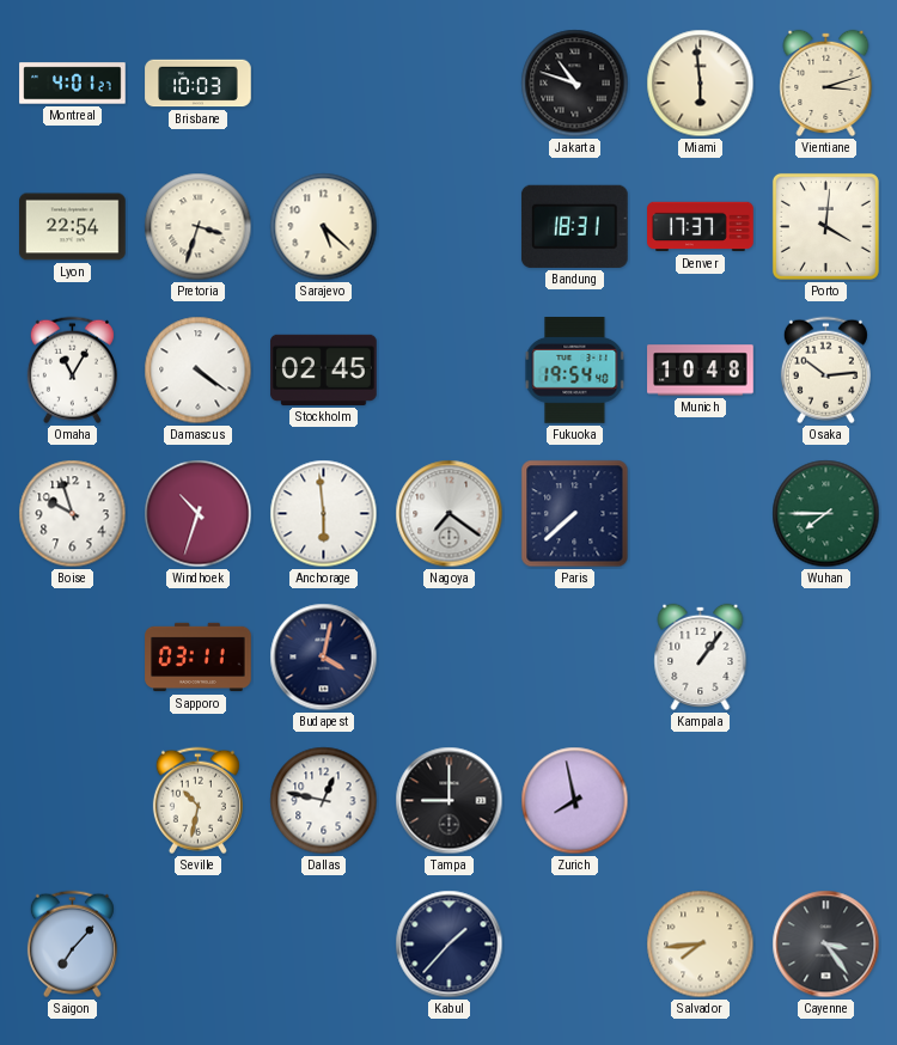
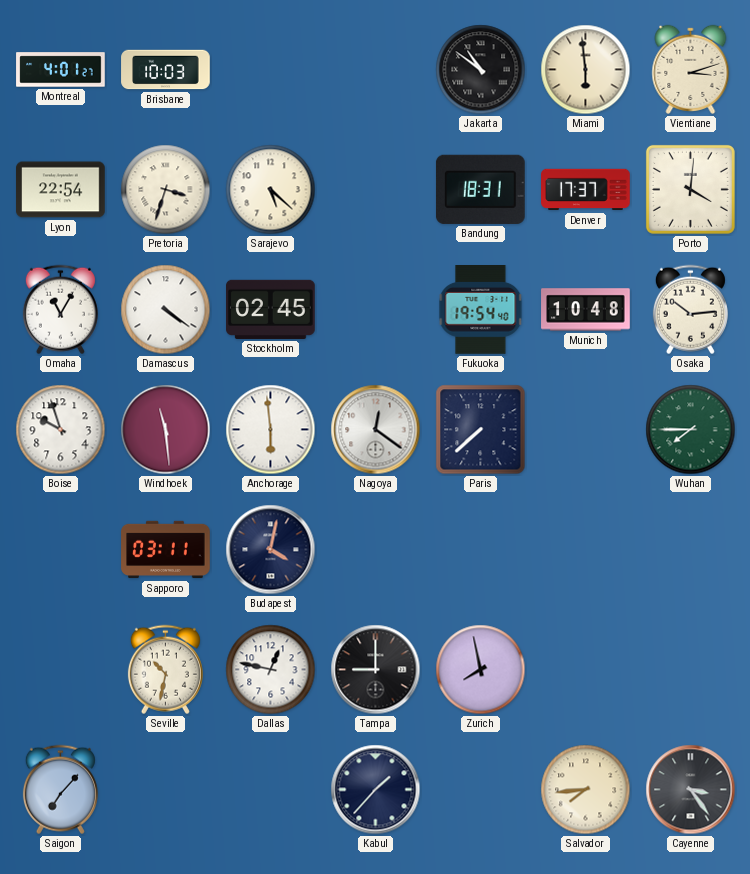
Jakarta: 10:48 -> 10:51
Windhoek: 10:33 -> 11:29
Nagoya: 7:21 -> 12:21
Kampala: 1:06 -> none
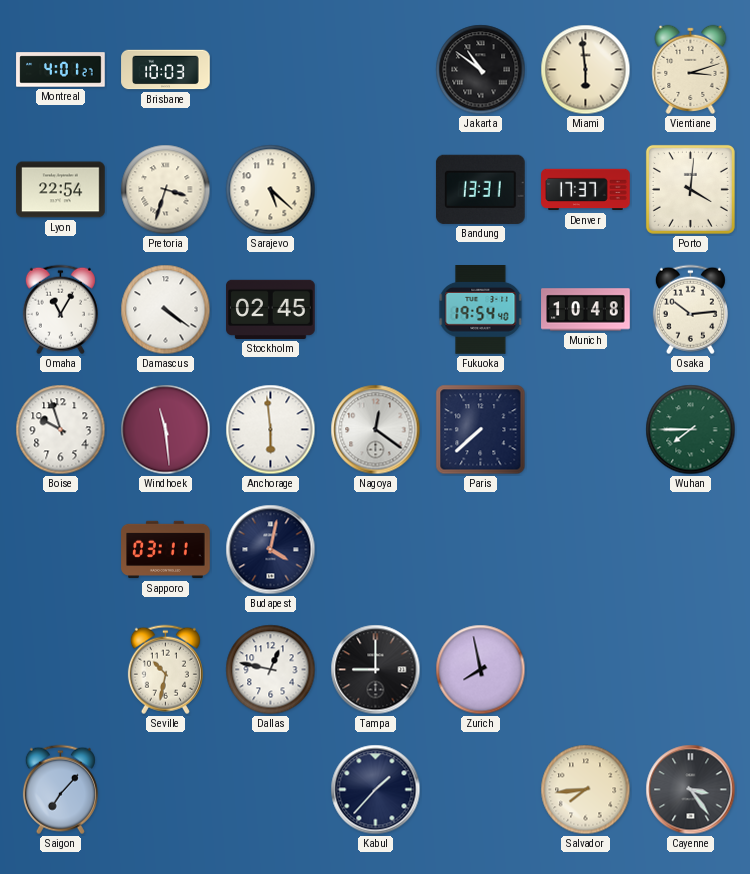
Bandung: 18:31 -> 13:31
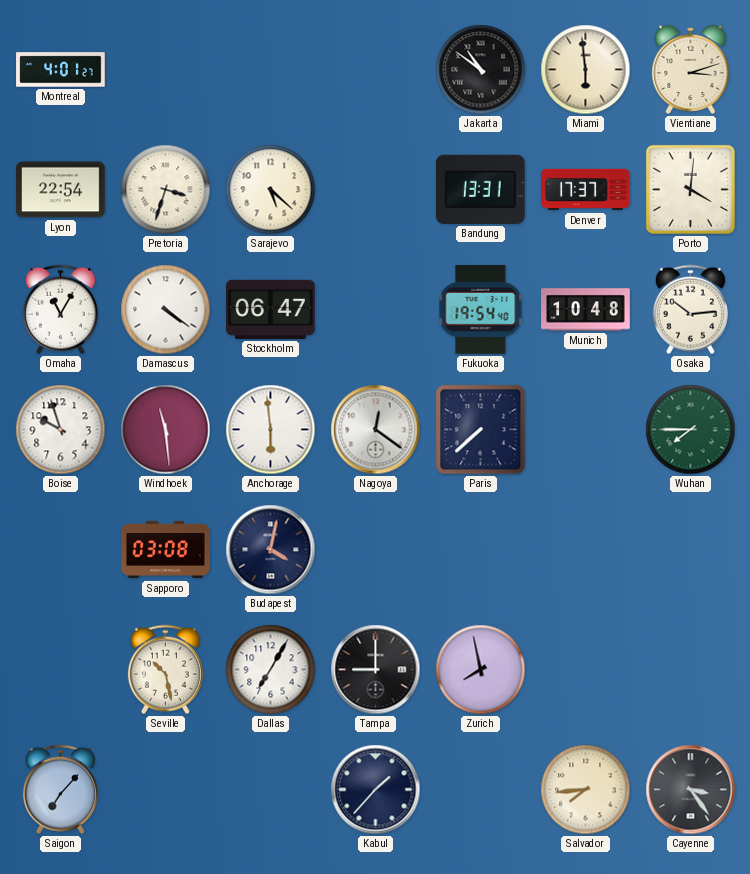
Brisbane: 10:03 -> none
Stockholm: 02:45 -> 06:47
Sapporo: 03:11 -> 03:08
Seville: 10:32 -> 10:28
Dallas: 12:47 -> 7:05
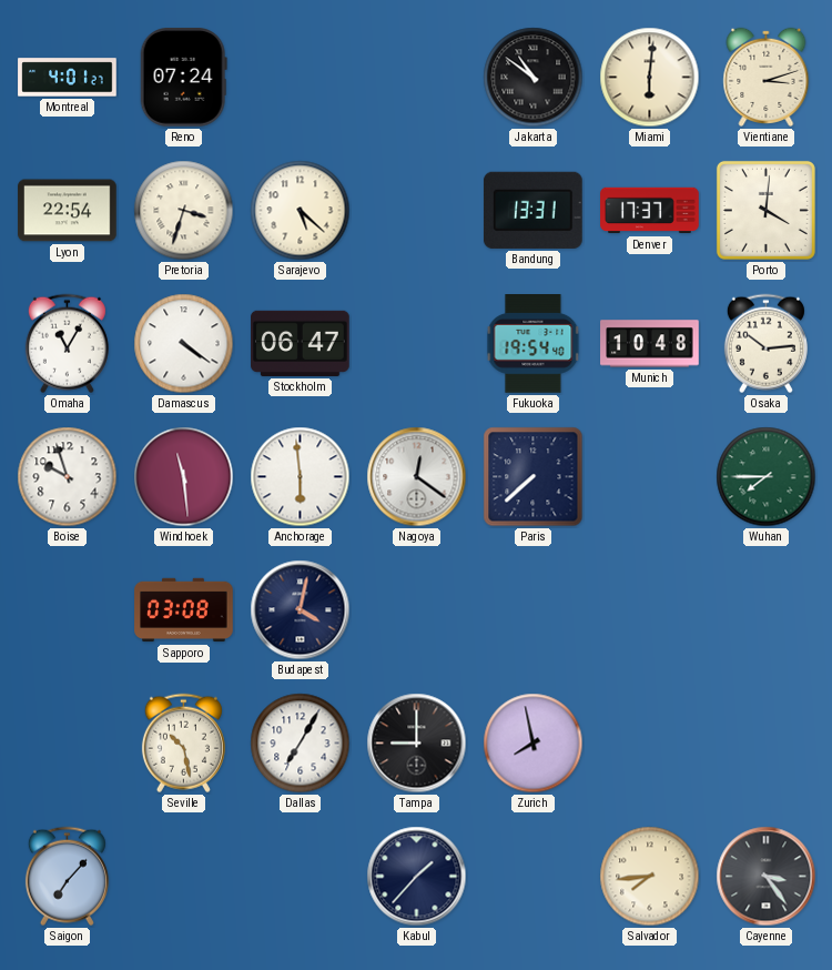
Reno: none -> 07:24
Miami: 5:59 -> 6:01
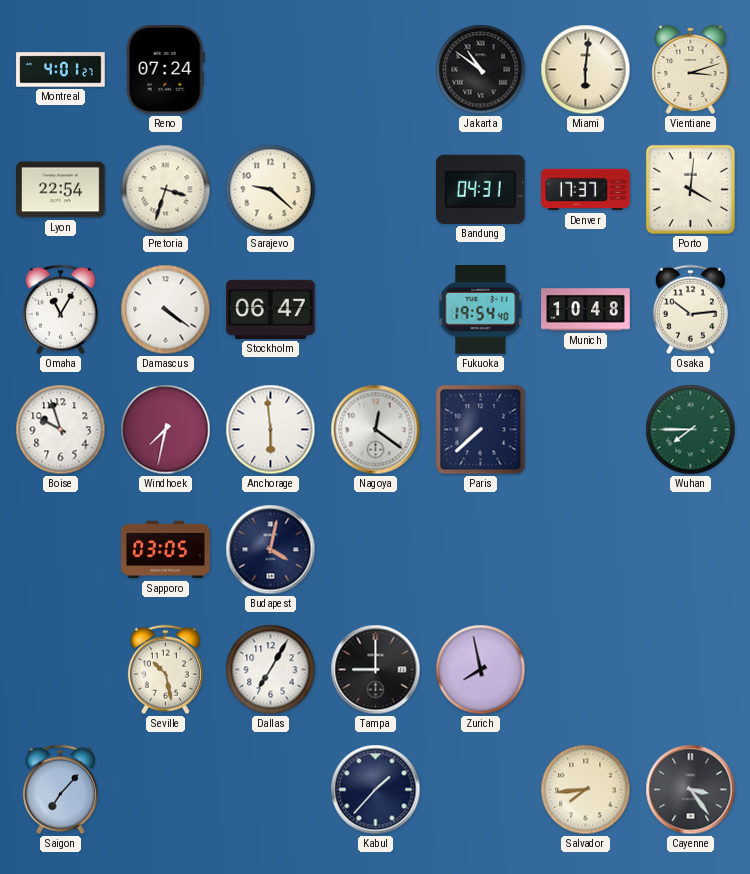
Sarajevo: 5:22 -> 9:22
Bandung: 13:31 -> 04:31
Windhoek: 11:29 -> 7:32
Sapporo: 03:08 -> 03:05
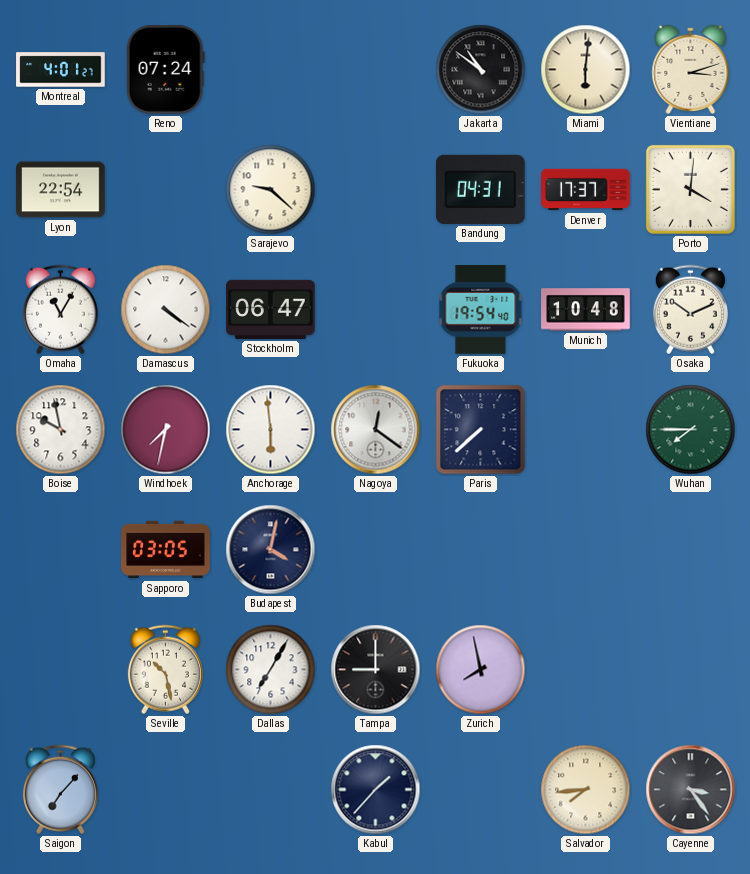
Pretoria: 3:33 -> none
Osaka: 10:14 -> 10:11
Boise: 9:57 -> 9:58
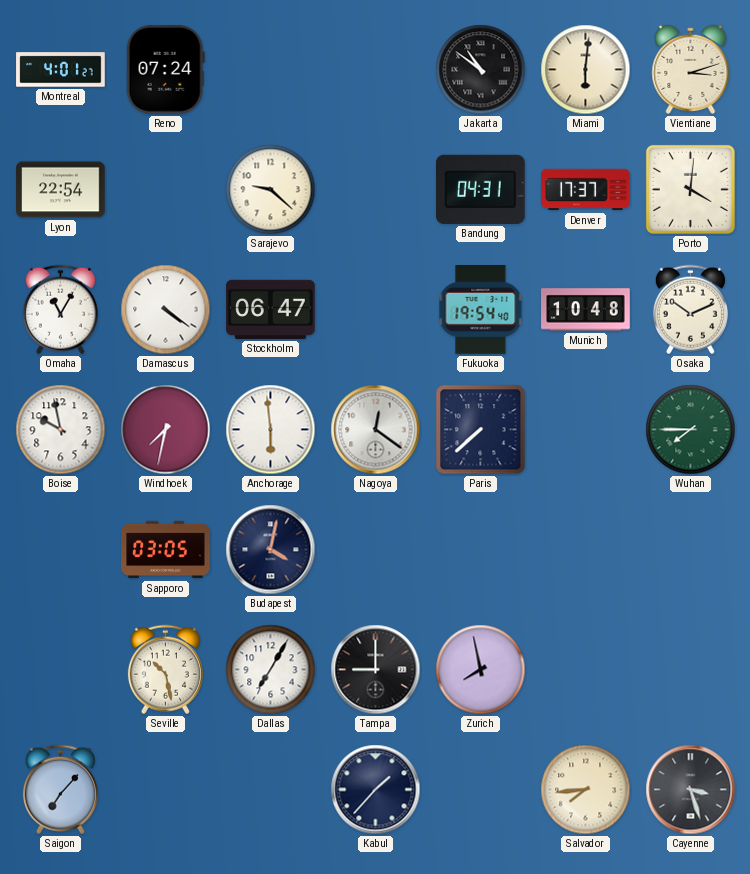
Cayenne: 3:24 -> 3:27
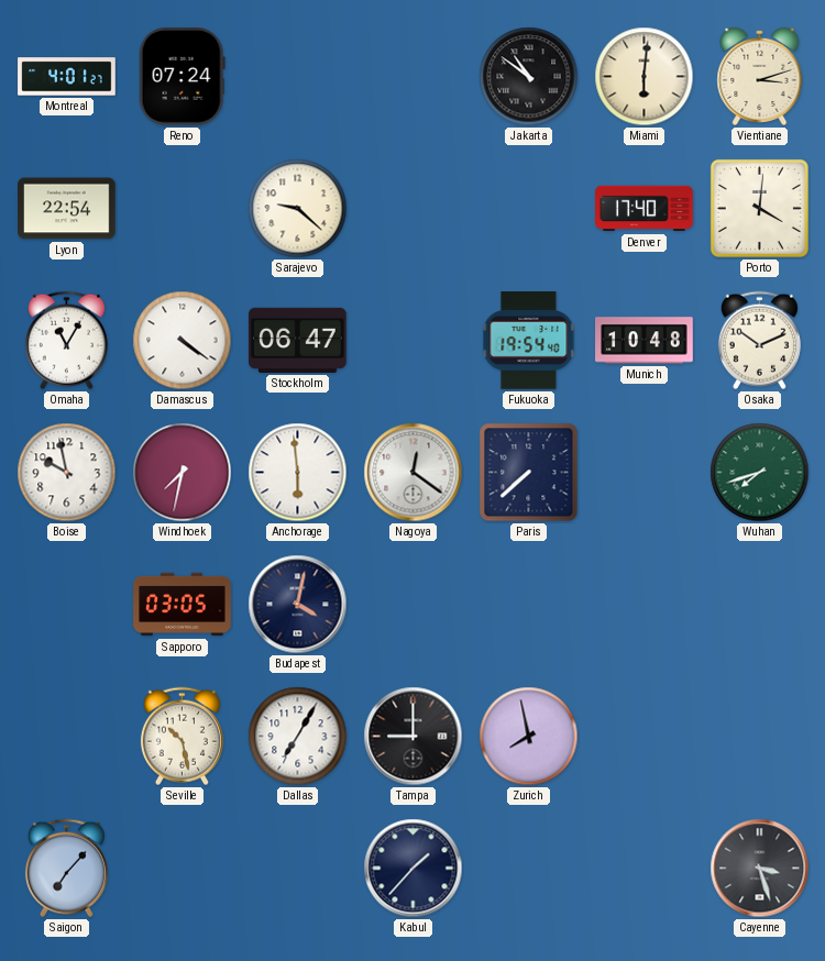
Bandung: 04:31 -> none
Denver: 17:37 -> 17:40
Wuhan: 7:45 -> 7:42
Salvador: 7:44 -> none
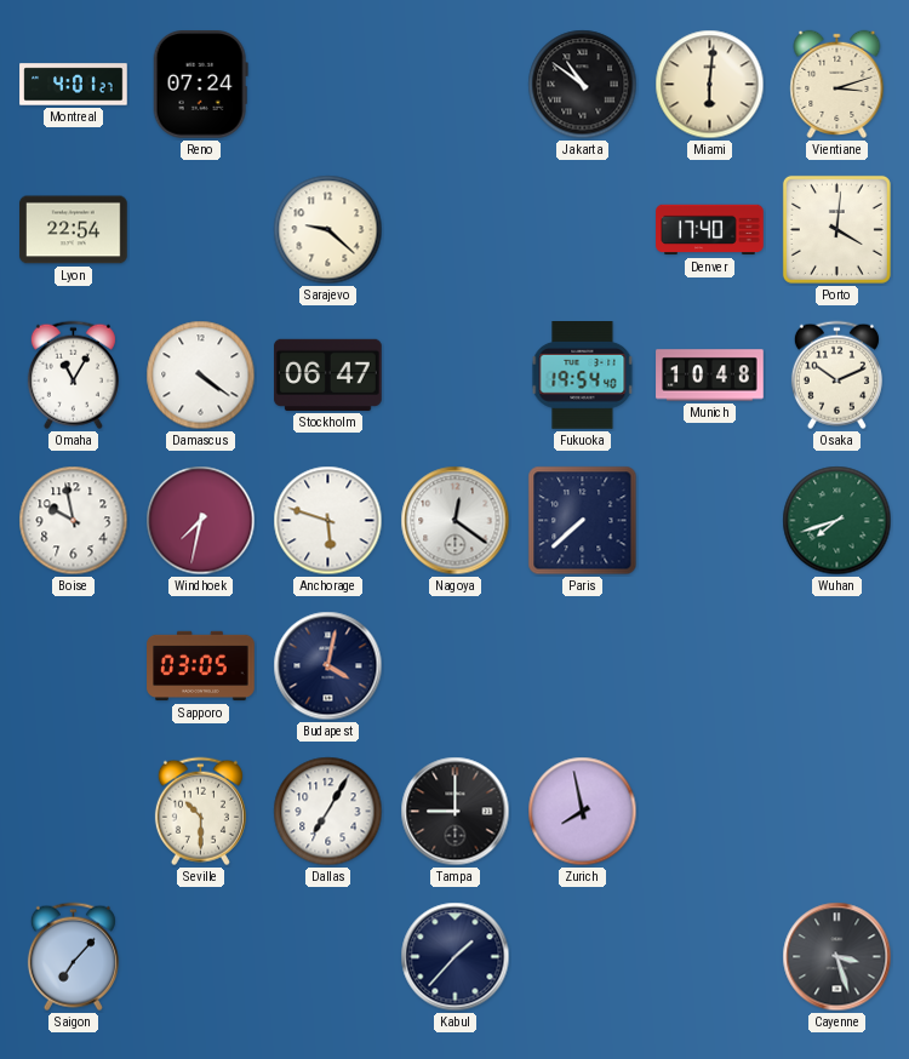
Anchorage: 5:59 -> 5:48
Seville: 10:28 -> 10:30
